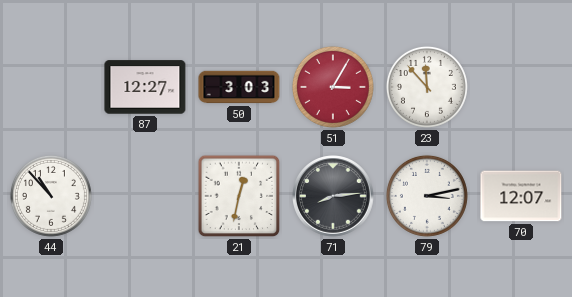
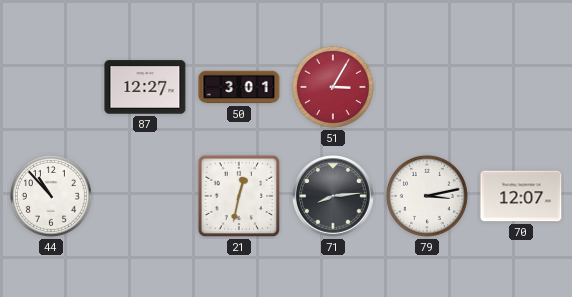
50: 3:03 -> 3:01
23: 11:53 -> none
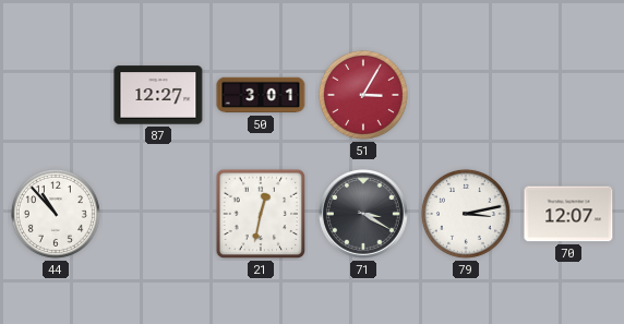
71: 8:14 -> 3:20
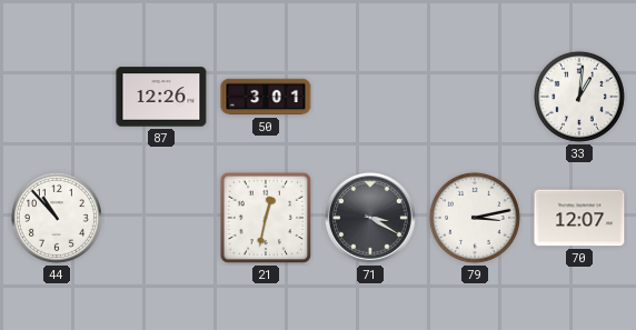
87: 12:27 -> 12:26
51: 3:05 -> none
33: none -> 1:01
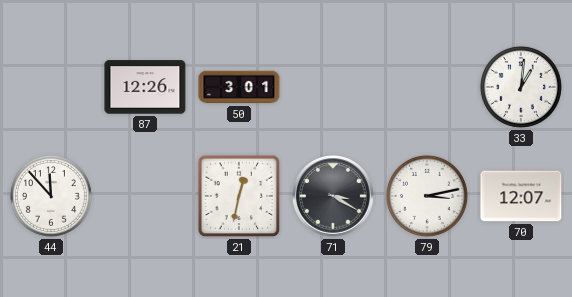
44: 10:53 -> 11:53
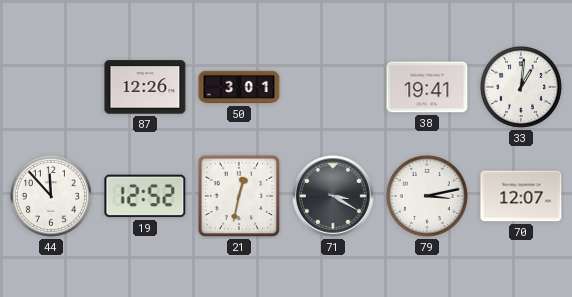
38: none -> 19:41
19: none -> 12:52
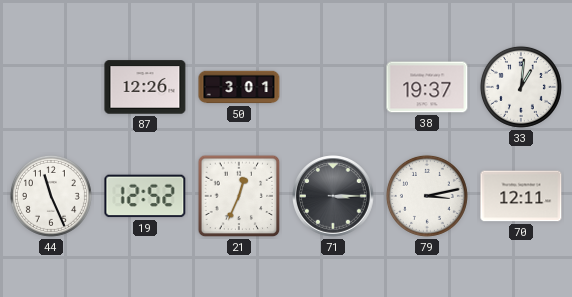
38: 19:41 -> 19:37
44: 11:53 -> 11:26
21: 12:32 -> 12:34
71: 3:20 -> 3:15
70: 12:07 -> 12:11
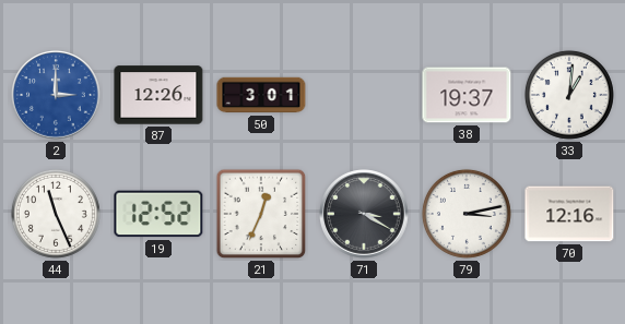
2: none -> 3:00
71: 3:15 -> 3:20
70: 12:11 -> 12:16
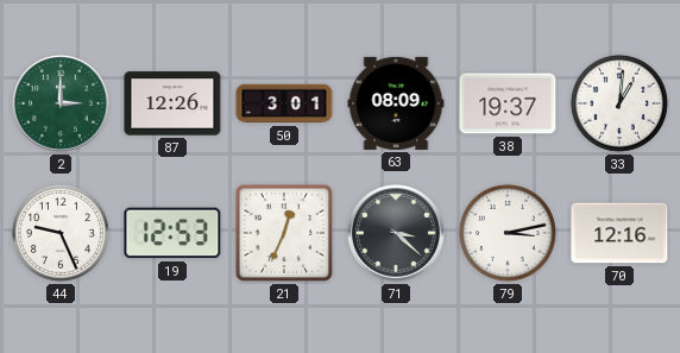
2 dial: blue -> green
63: none -> 08:09
44: 11:26 -> 9:26
19: 12:52 -> 12:53
71: 3:20 -> 3:22
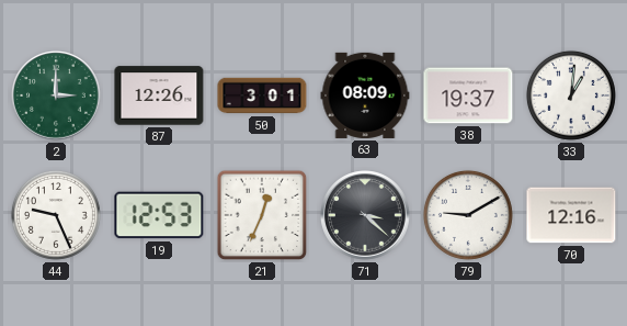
79: 3:13 -> 9:10
